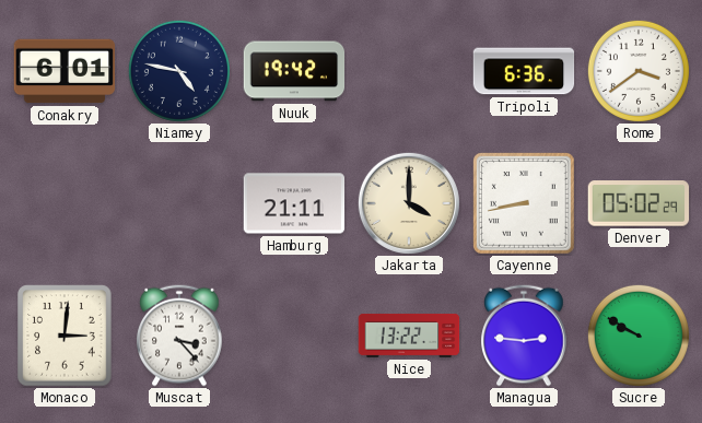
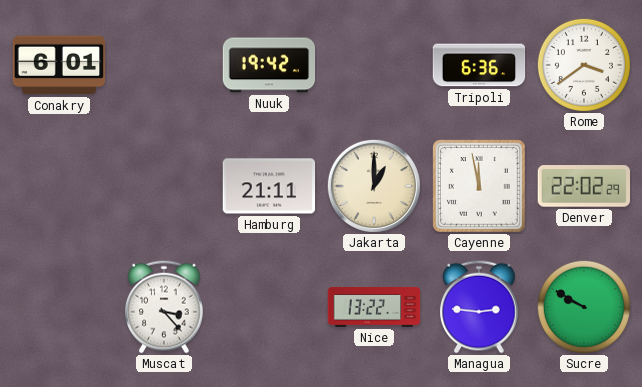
Niamey: 4:47 -> none
Jakarta: 4:00 -> 1:00
Cayenne: 8:43 -> 11:58
Denver: 05:02 -> 22:02
Monaco: 3:01 -> none
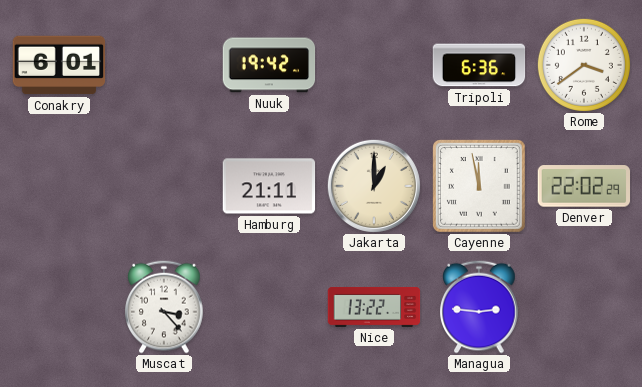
Sucre: 9:50 -> none
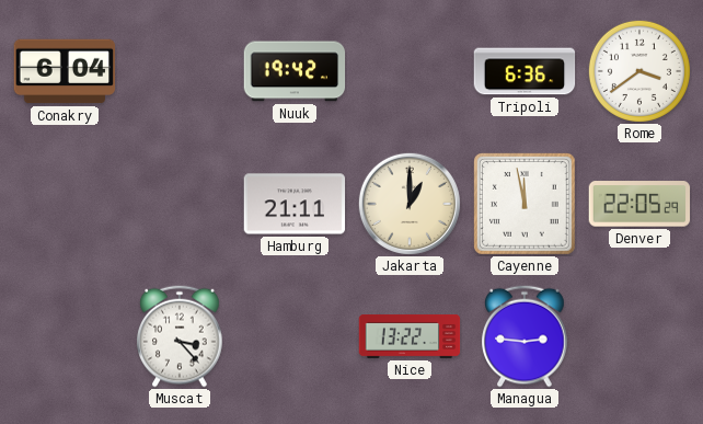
Conakry: 6:01 -> 6:04
Denver: 22:02 -> 22:05
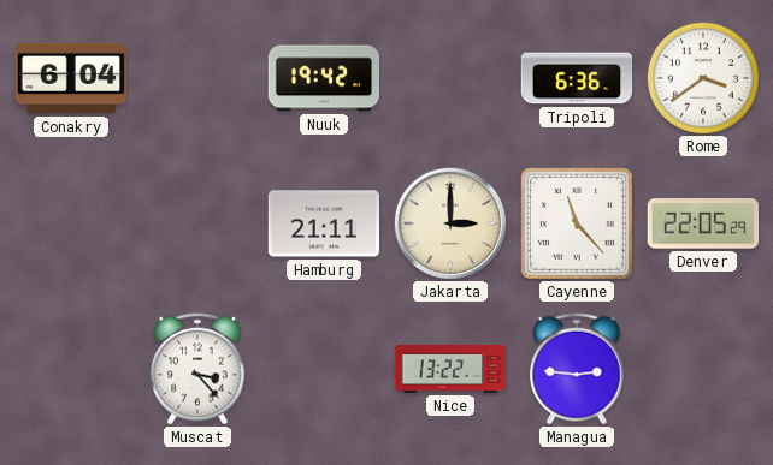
Jakarta: 1:00 -> 3:00
Cayenne: 11:58 -> 11:23
